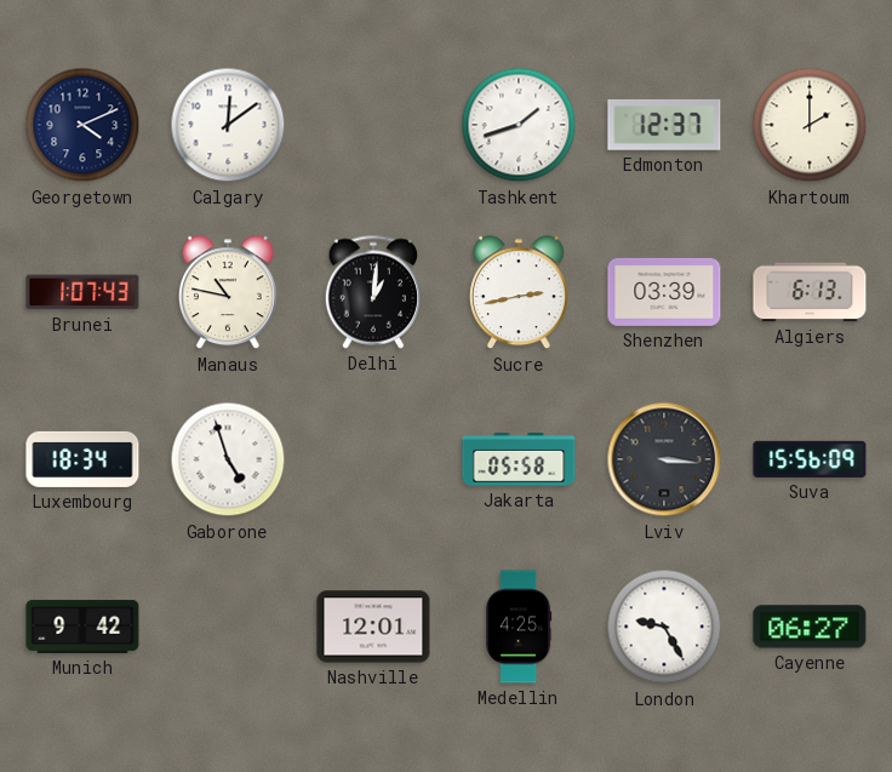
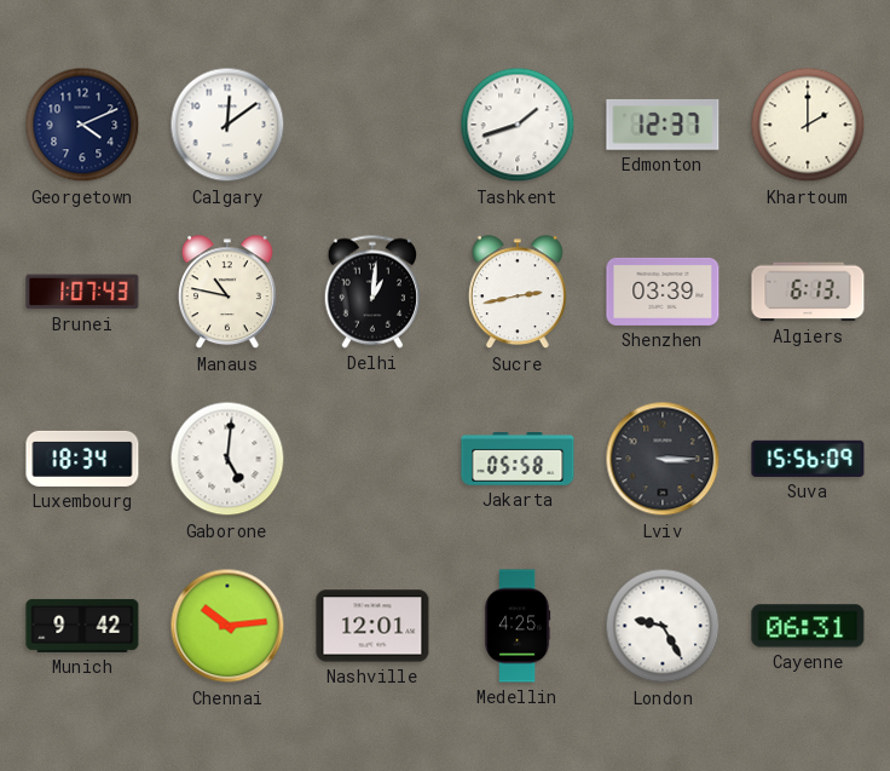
Gaborone: 4:57 -> 5:01
Lviv: 3:16 -> 3:15
Chennai: none -> 10:14
Cayenne: 06:27 -> 06:31
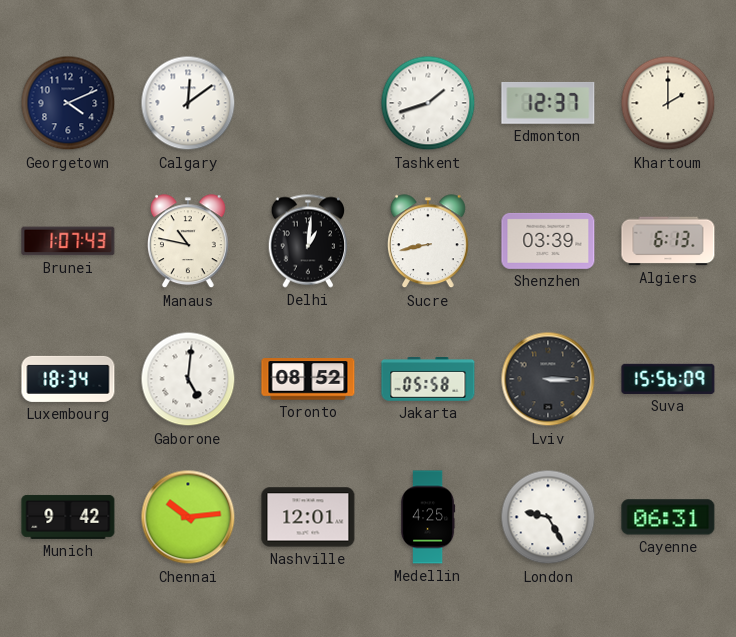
Sucre: 2:43 -> 8:43
Toronto: none -> 08:52
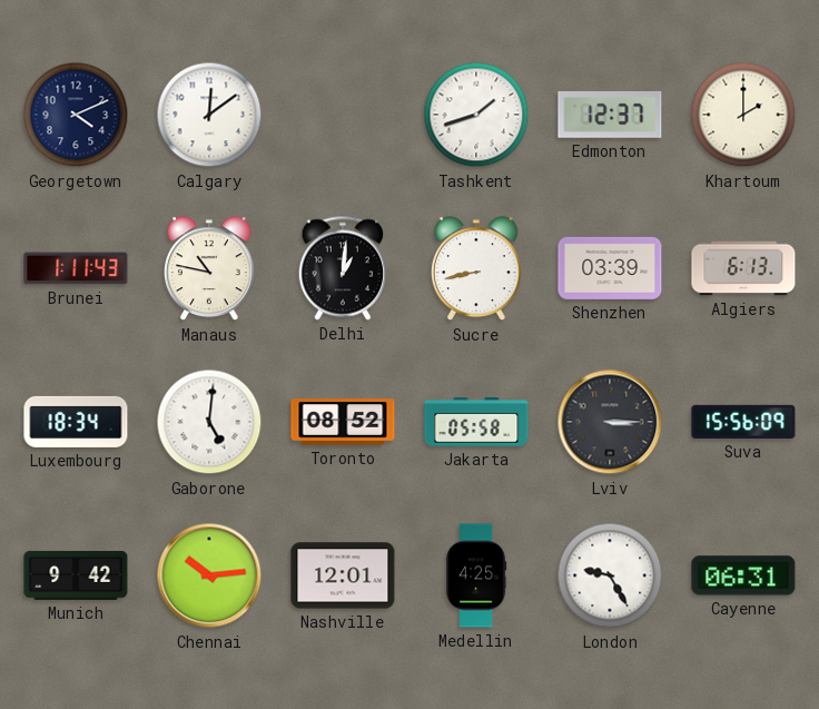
Brunei: 1:07 -> 1:11
